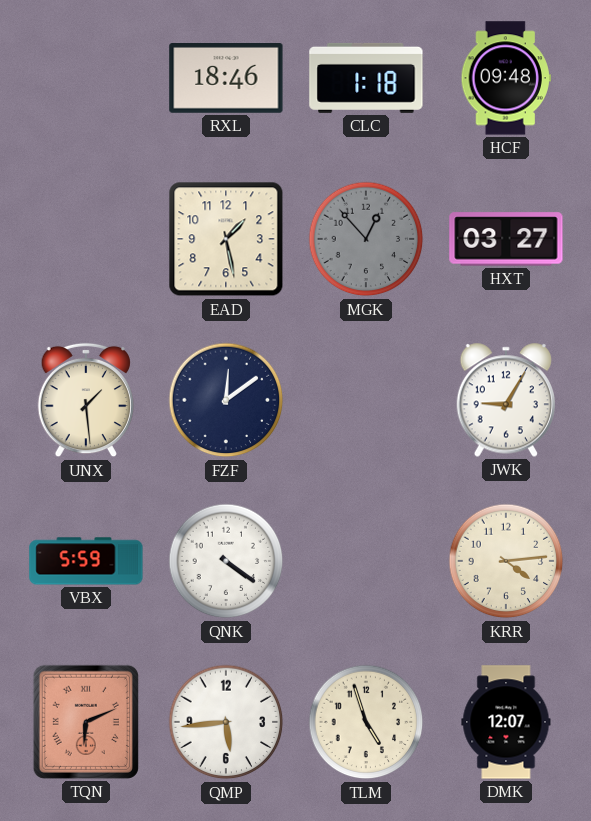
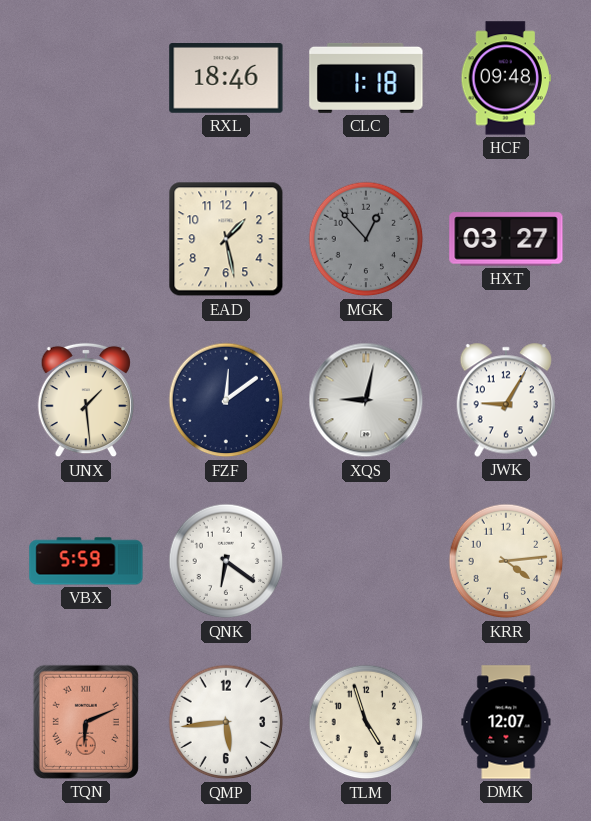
XQS: none -> 9:02
QNK: 4:21 -> 6:21
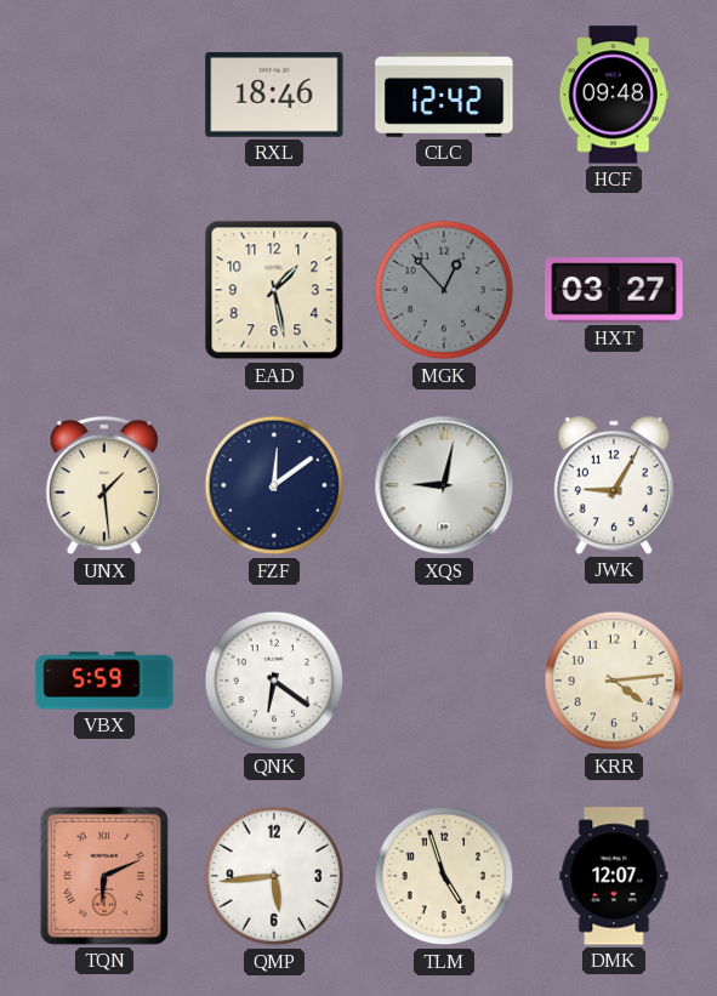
CLC: 1:18 -> 12:42
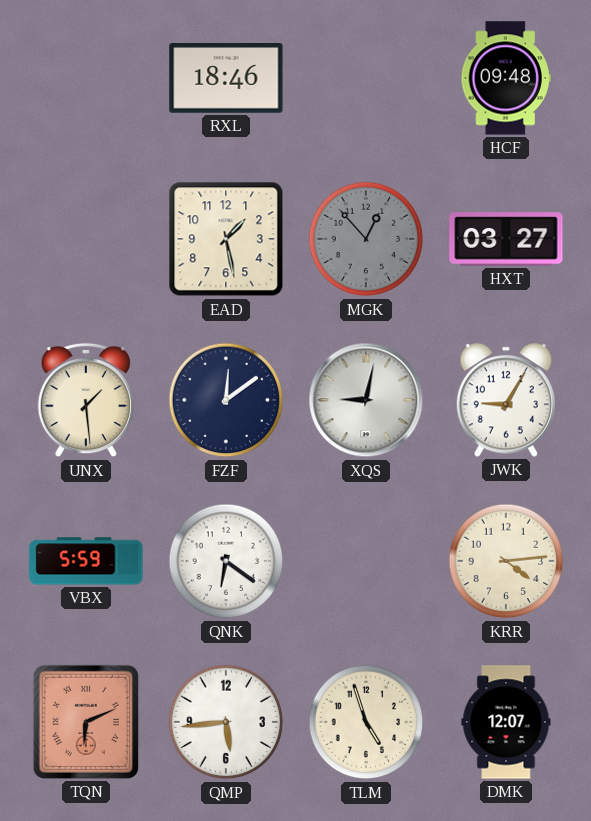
CLC: 12:42 -> none
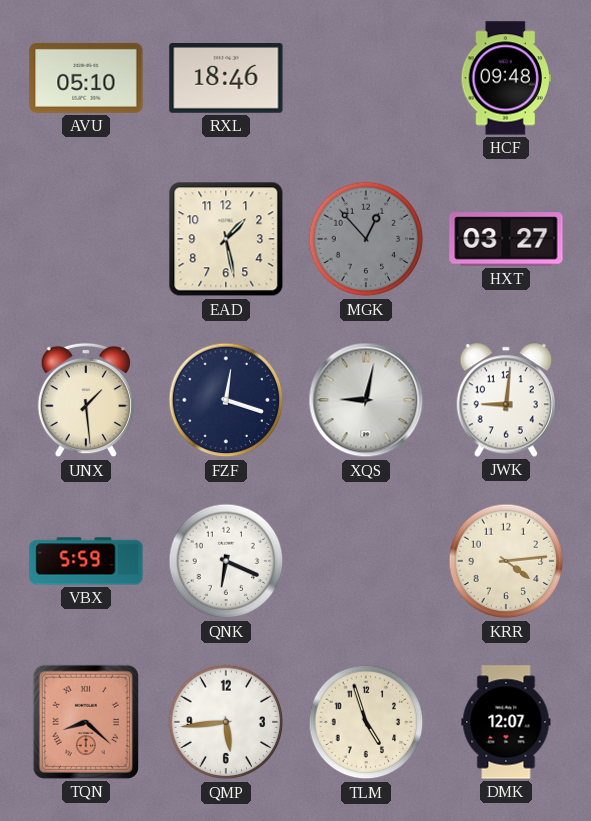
AVU: none -> 05:10
FZF: 12:09 -> 12:18
JWK: 9:05 -> 9:01
QNK: 6:21 -> 6:19
TQN: 6:11 -> 8:22
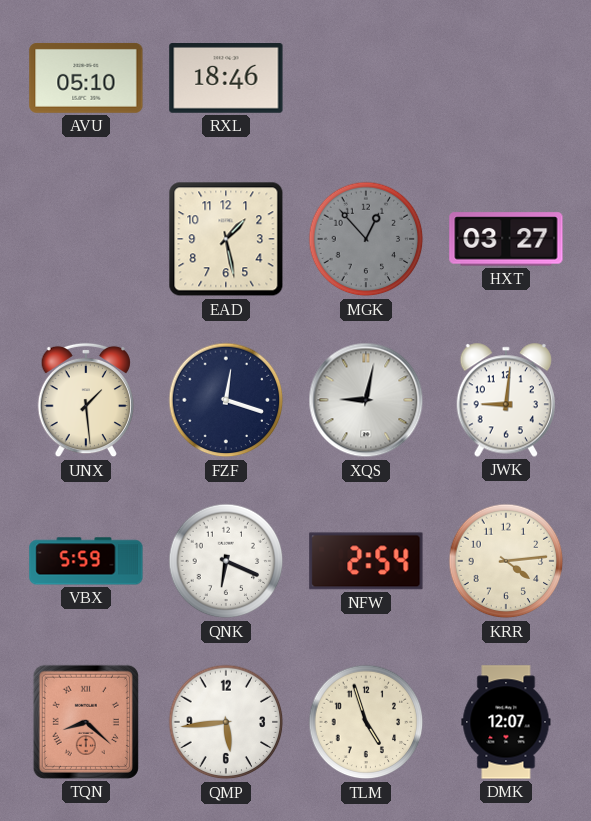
HCF: 09:48 -> none
NFW: none -> 2:54
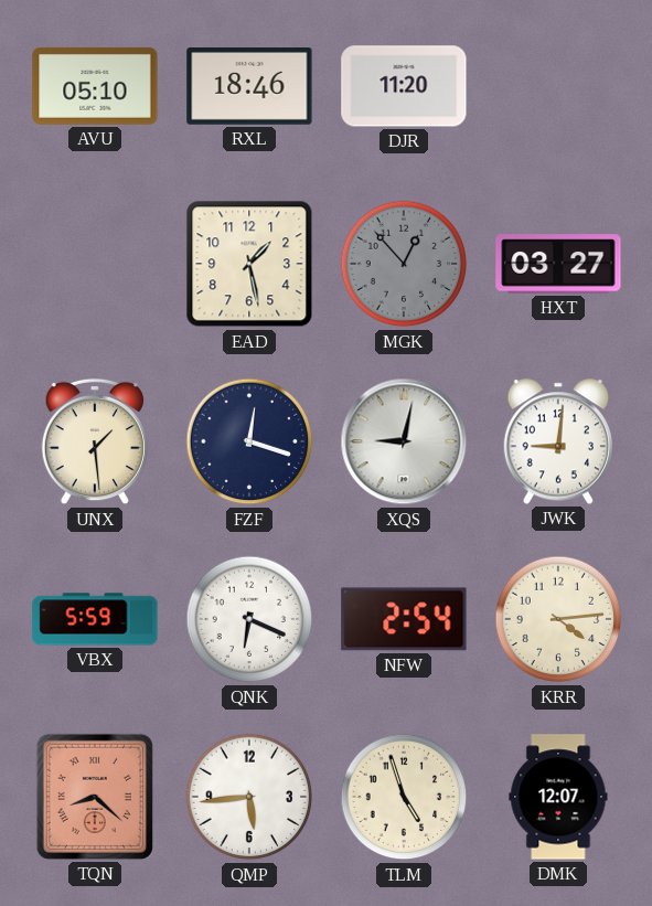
DJR: none -> 11:20
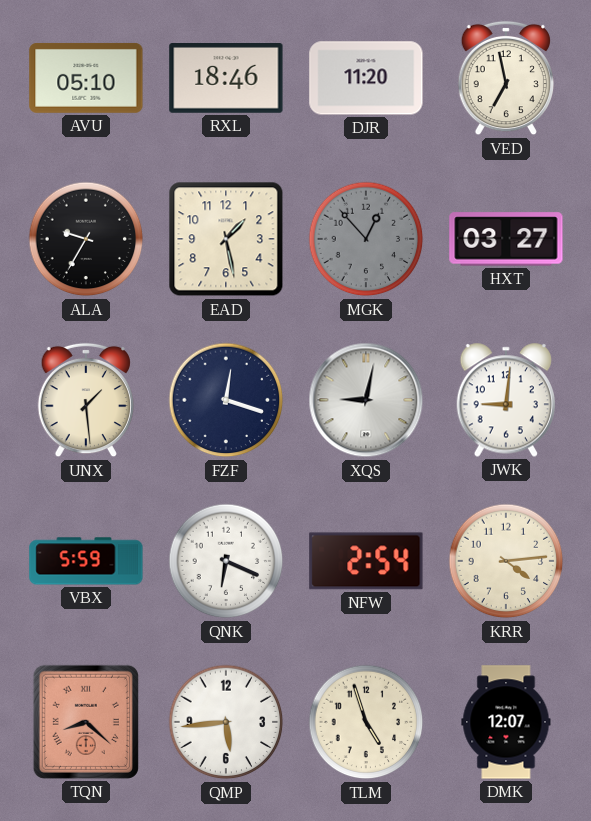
VED: none -> 6:58
ALA: none -> 9:35
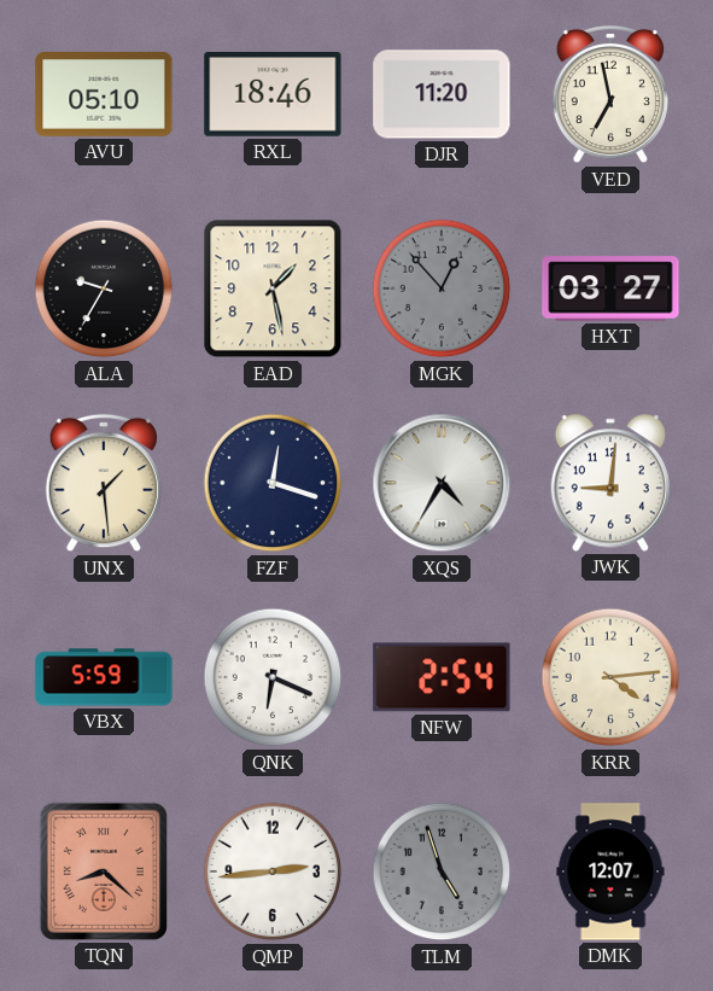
XQS: 9:02 -> 4:35
QMP: 5:44 -> 2:44
TLM dial: cream -> grey
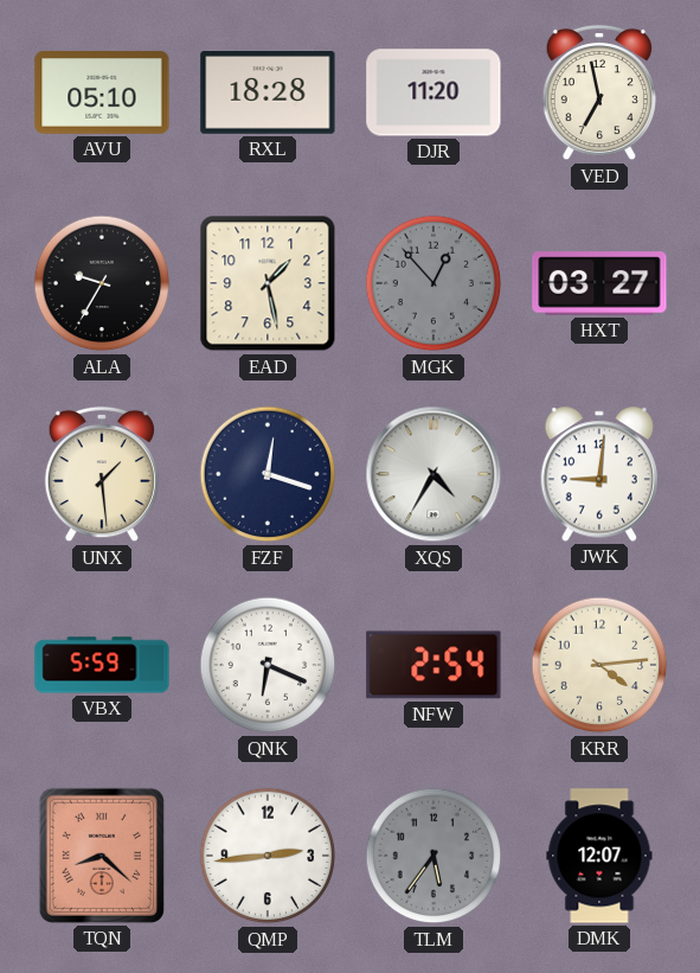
RXL: 18:46 -> 18:28
TLM: 4:57 -> 5:36
